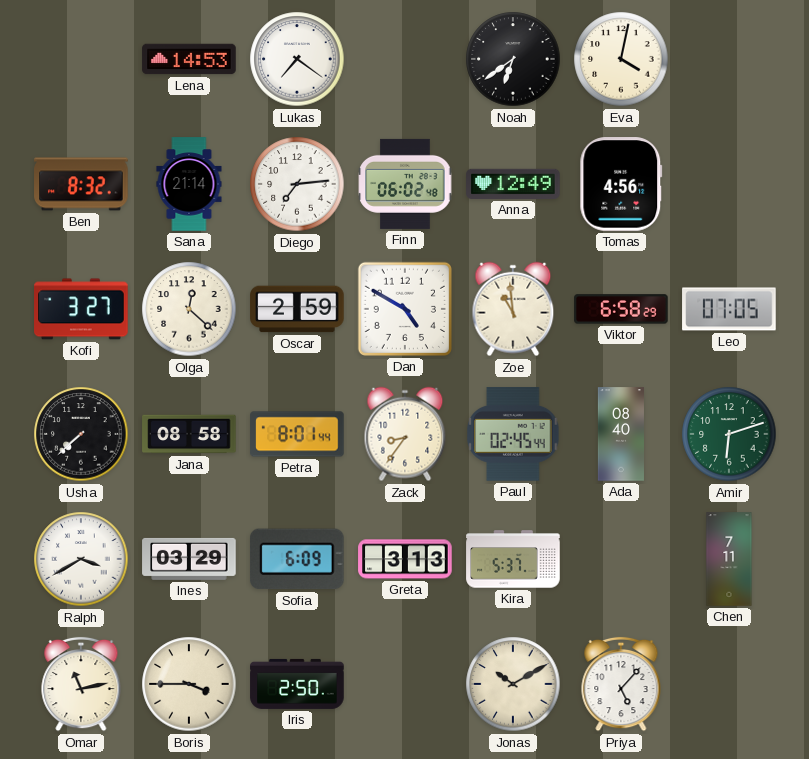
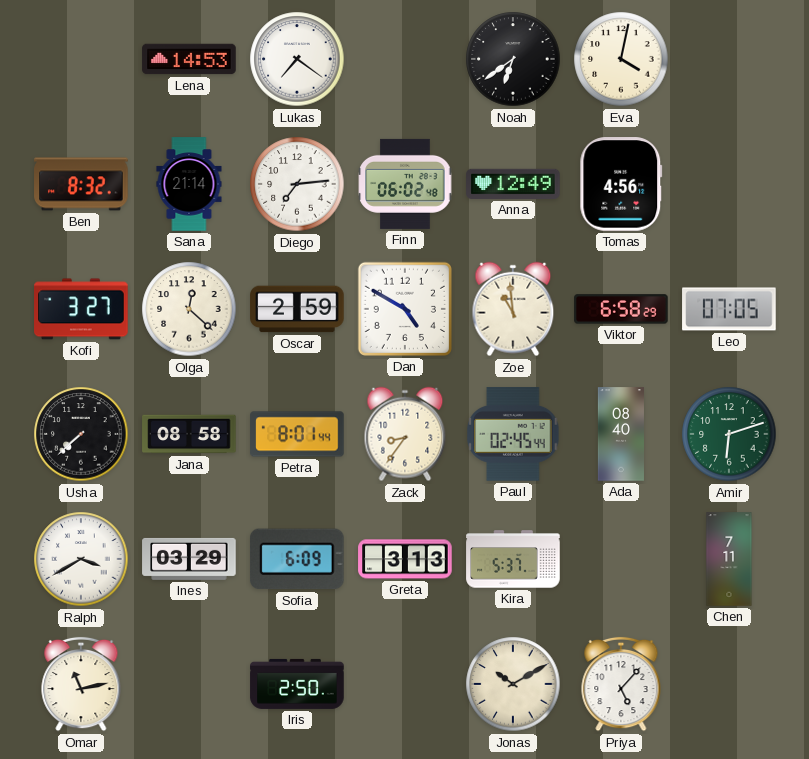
Boris: 3:45 -> none
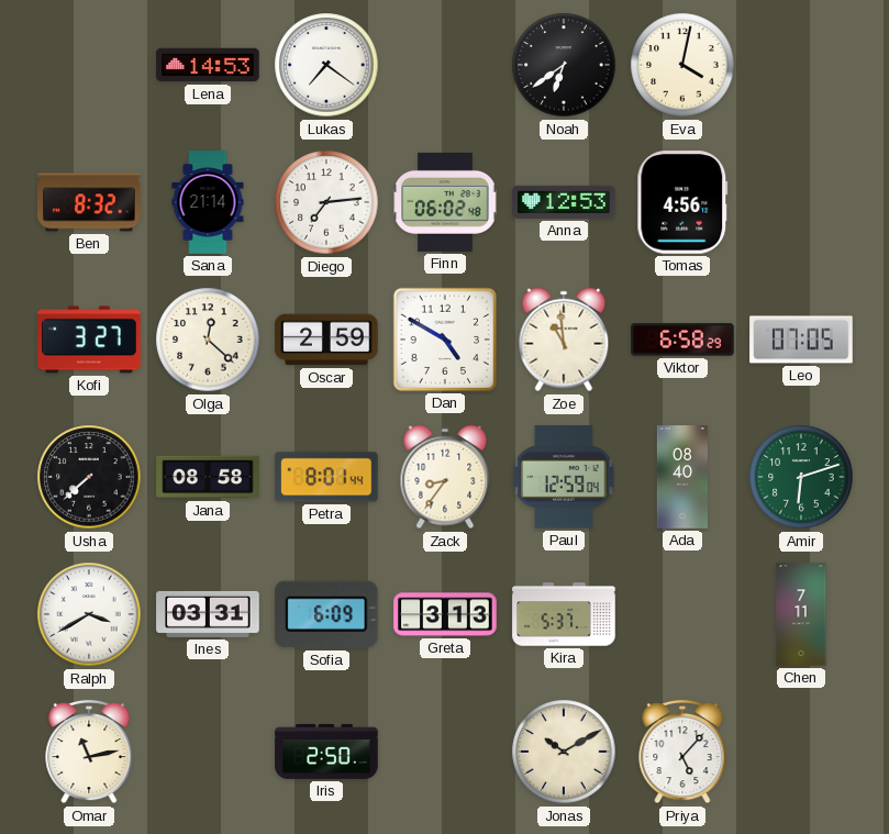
Anna: 12:49 -> 12:53
Paul: 02:45 -> 12:59
Ines: 03:29 -> 03:31
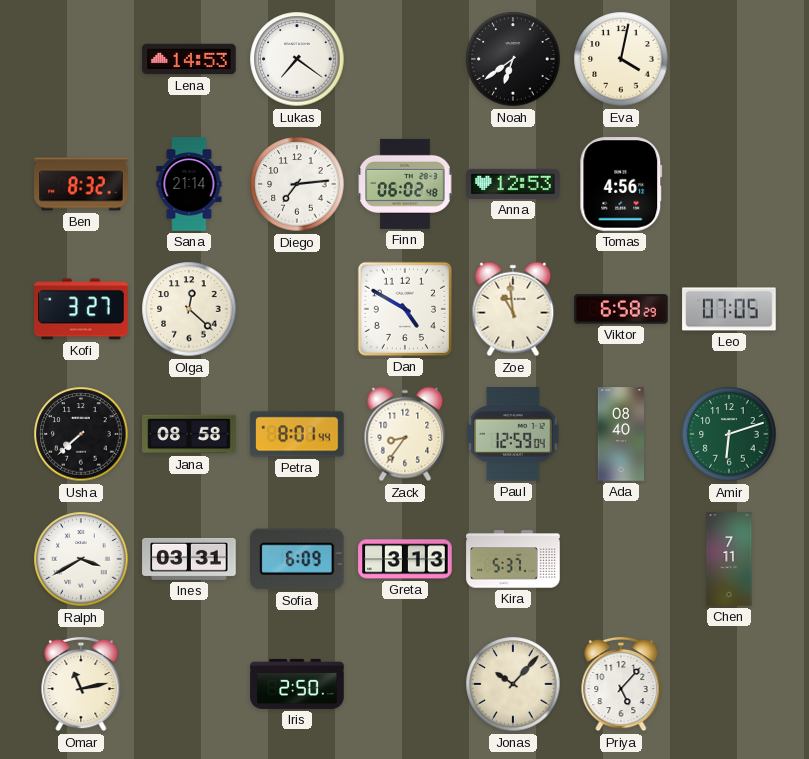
Oscar: 2:59 -> none
Jonas: 10:10 -> 10:07
